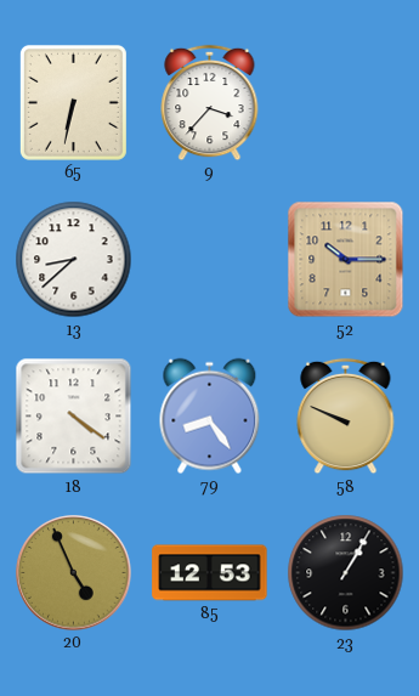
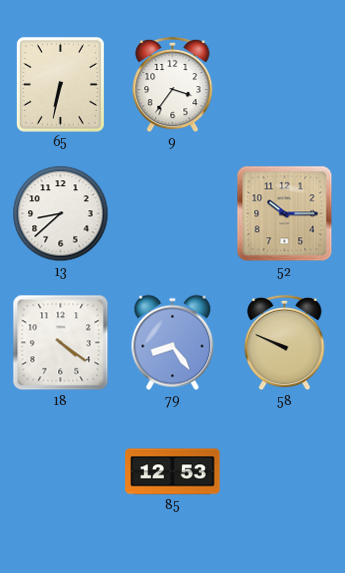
9: 3:37 -> 3:36
20: 4:56 -> none
23: 1:05 -> none
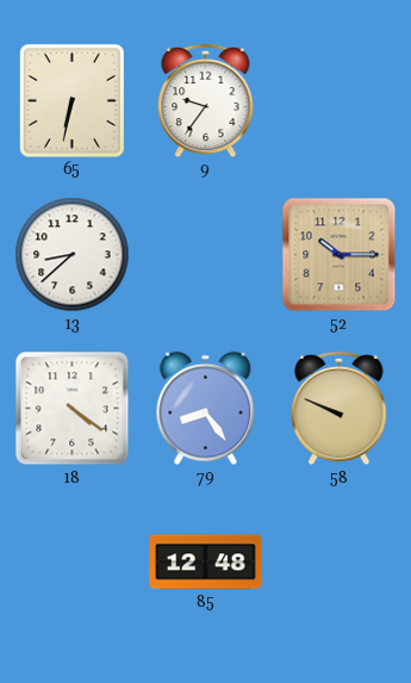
9: 3:36 -> 9:36
85: 12:53 -> 12:48
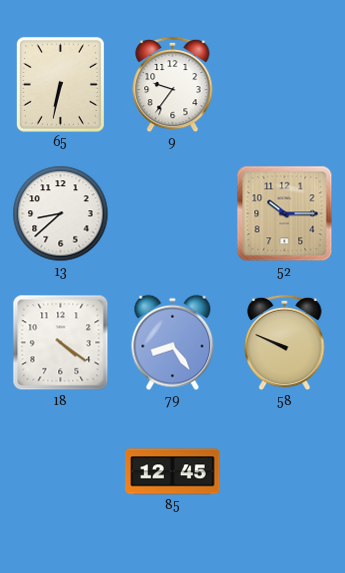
85: 12:48 -> 12:45
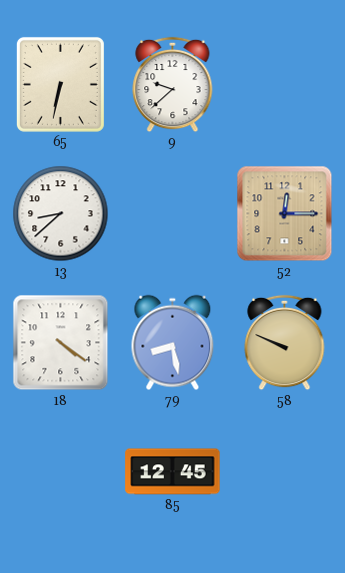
9: 9:36 -> 9:38
52: 10:15 -> 12:15
79: 8:24 -> 8:28
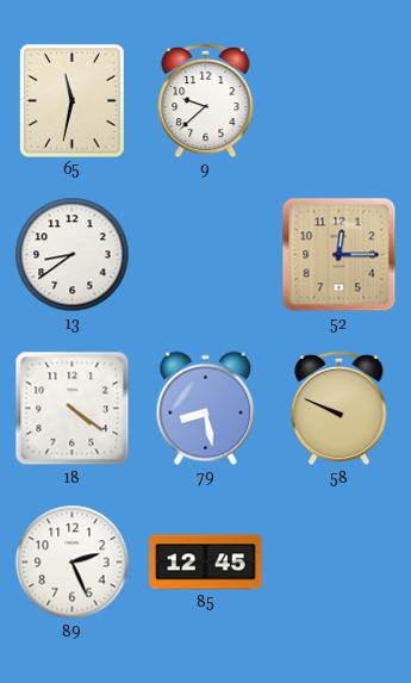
65: 6:32 -> 11:32
13: 8:38 -> 8:39
89: none -> 2:26
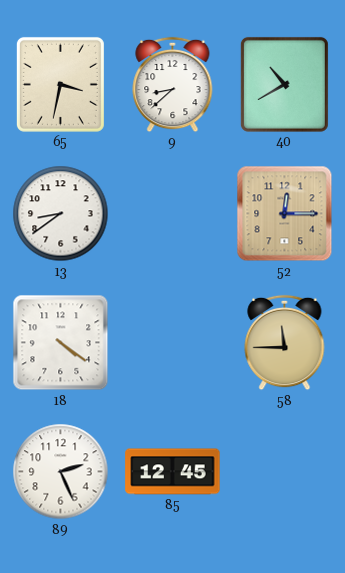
65: 11:32 -> 3:32
9: 9:38 -> 8:38
40: none -> 10:40
79: 8:28 -> none
58: 9:49 -> 11:45
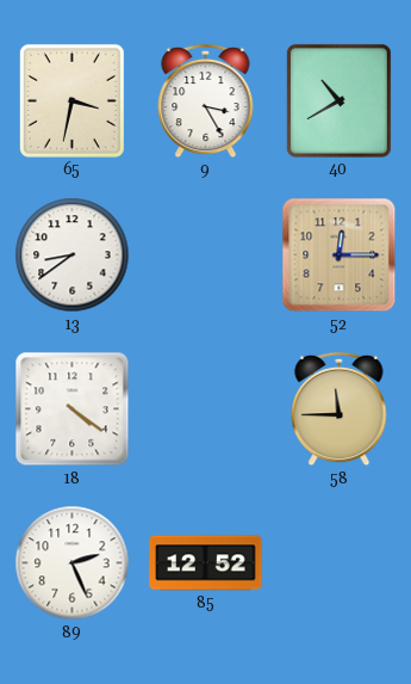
9: 8:38 -> 3:25
85: 12:45 -> 12:52
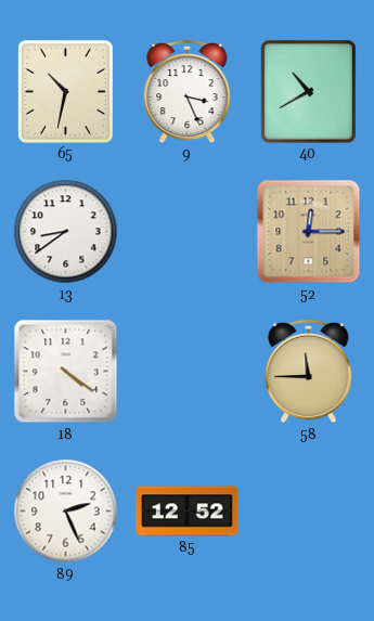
65: 3:32 -> 10:32
9: 3:25 -> 3:26
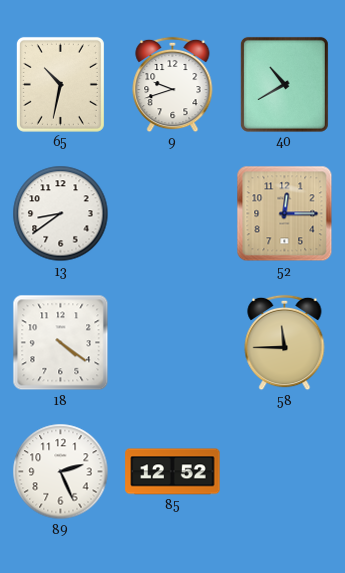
9: 3:26 -> 9:42
